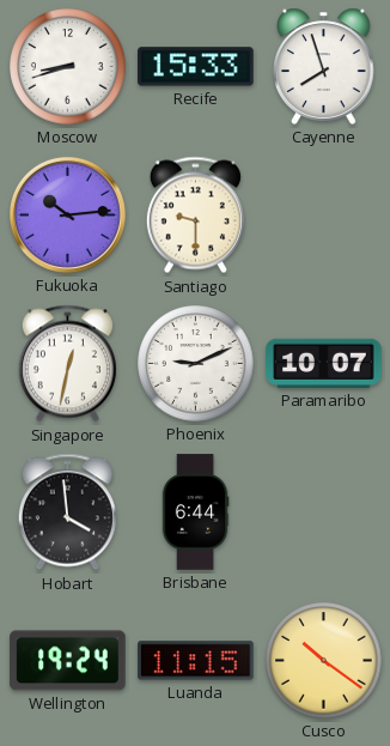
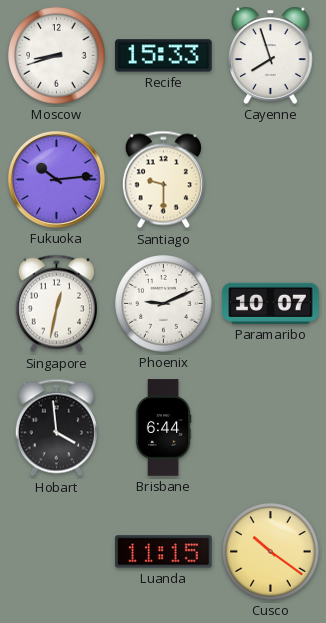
Wellington: 19:24 -> none
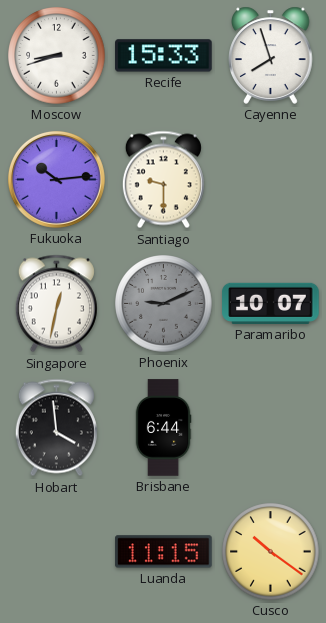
Phoenix dial: white -> grey
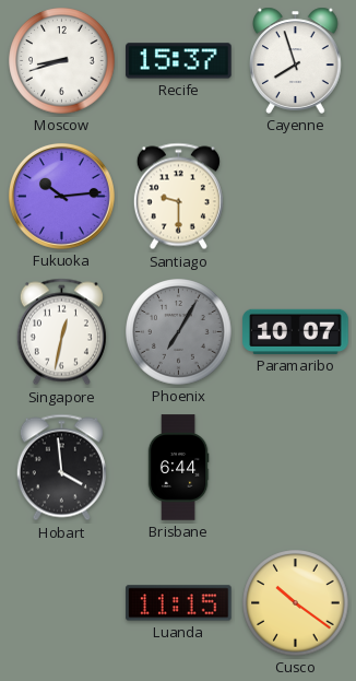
Recife: 15:33 -> 15:37
Phoenix: 9:11 -> 7:05
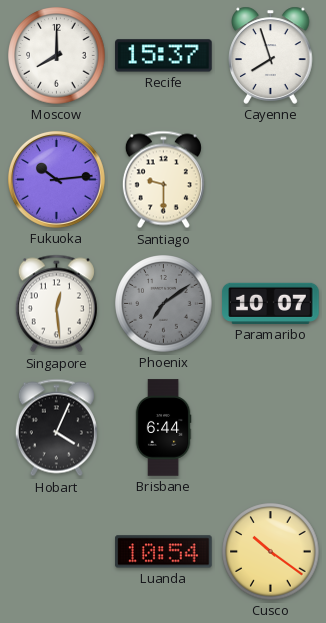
Moscow: 8:42 -> 8:00
Singapore: 12:32 -> 12:29
Phoenix: 7:05 -> 7:09
Hobart: 3:59 -> 4:04
Luanda: 11:15 -> 10:54
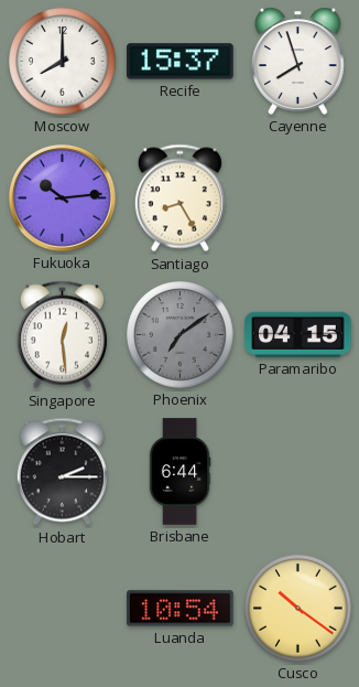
Santiago: 9:30 -> 8:25
Paramaribo: 10:07 -> 04:15
Hobart: 4:04 -> 2:15
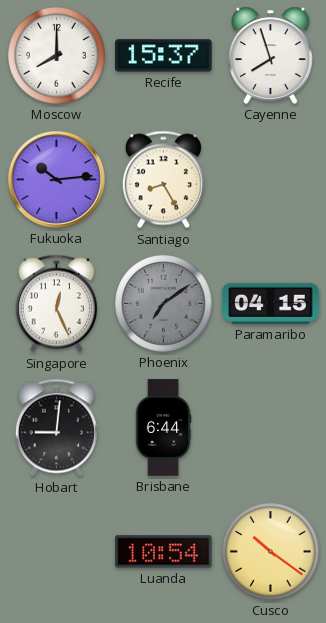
Singapore: 12:29 -> 12:26
Hobart: 2:15 -> 9:01
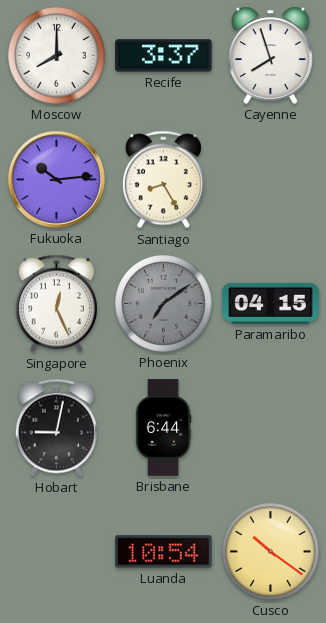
Recife: 15:37 -> 3:37
Hobart: 9:01 -> 9:02
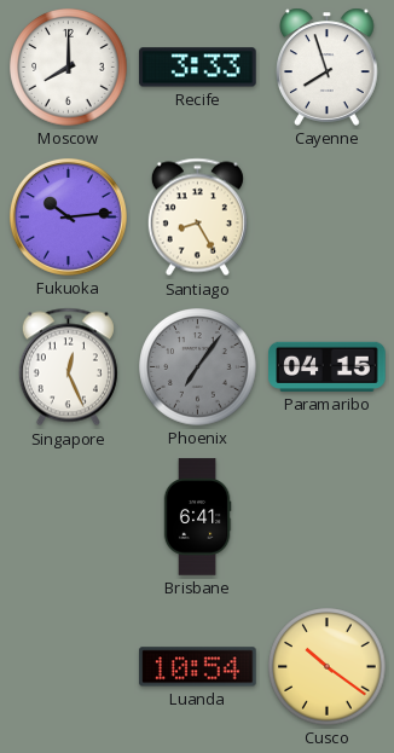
Recife: 3:37 -> 3:33
Phoenix: 7:09 -> 7:06
Hobart: 9:02 -> none
Brisbane: 6:44 -> 6:41
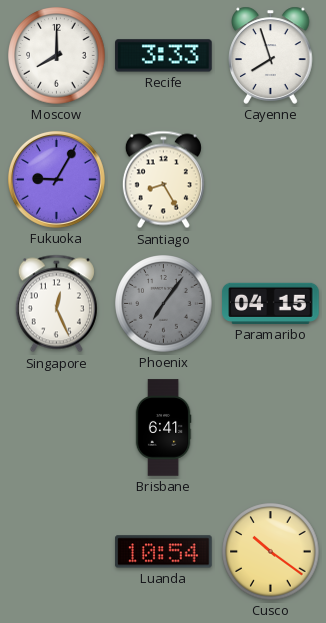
Fukuoka: 10:14 -> 9:05
